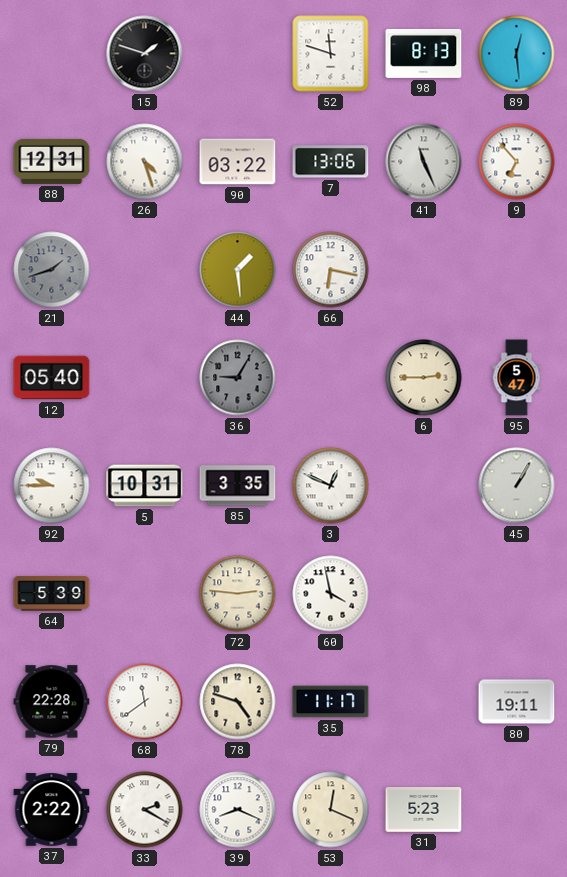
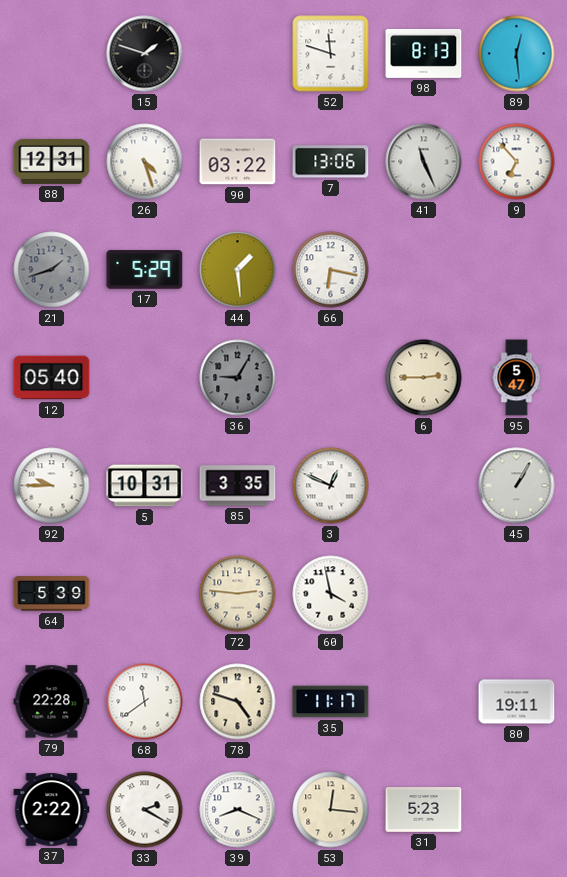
17: none -> 5:29
53: 12:19 -> 12:16
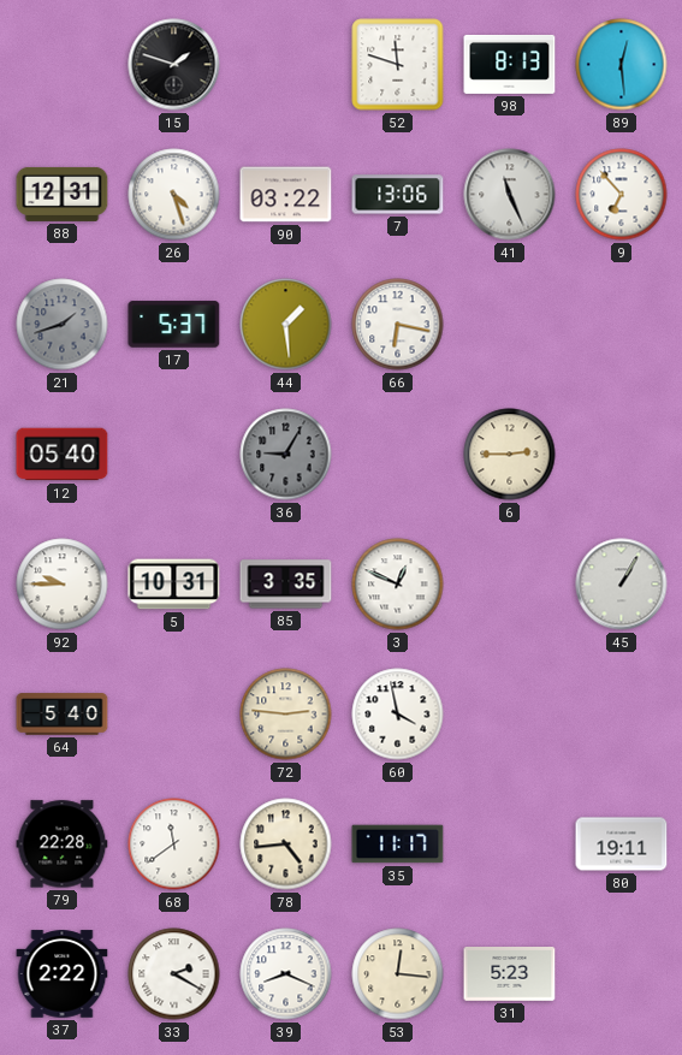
17: 5:29 -> 5:37
95: 5:47 -> none
64: 5:39 -> 5:40
78: 4:48 -> 4:44
